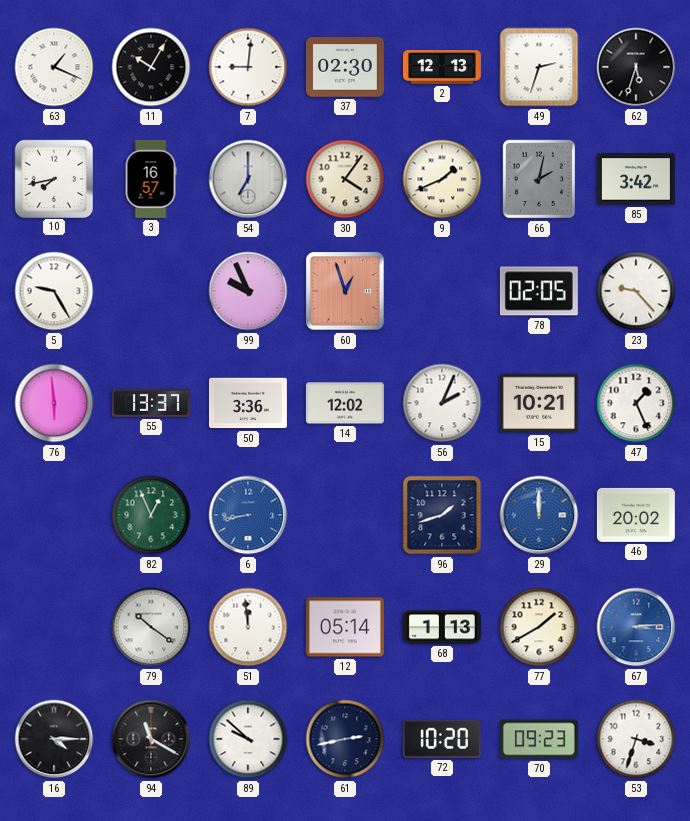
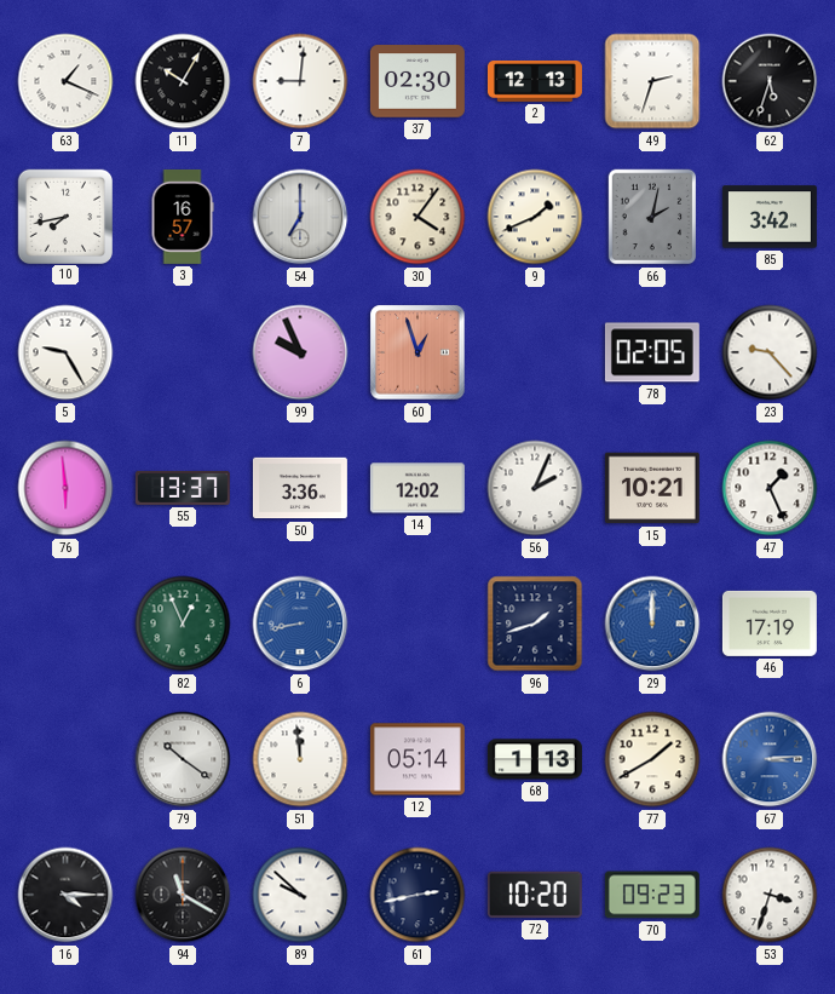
46: 20:02 -> 17:19
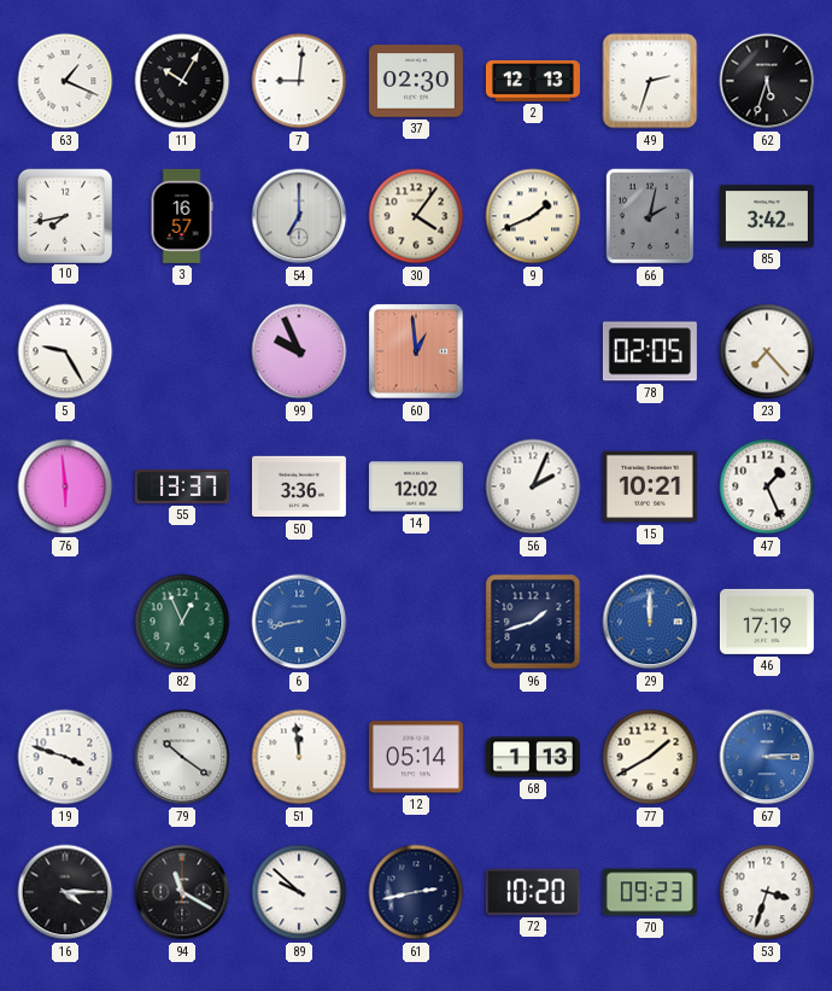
60: 12:57 -> 12:59
23: 9:23 -> 7:23
19: none -> 3:48
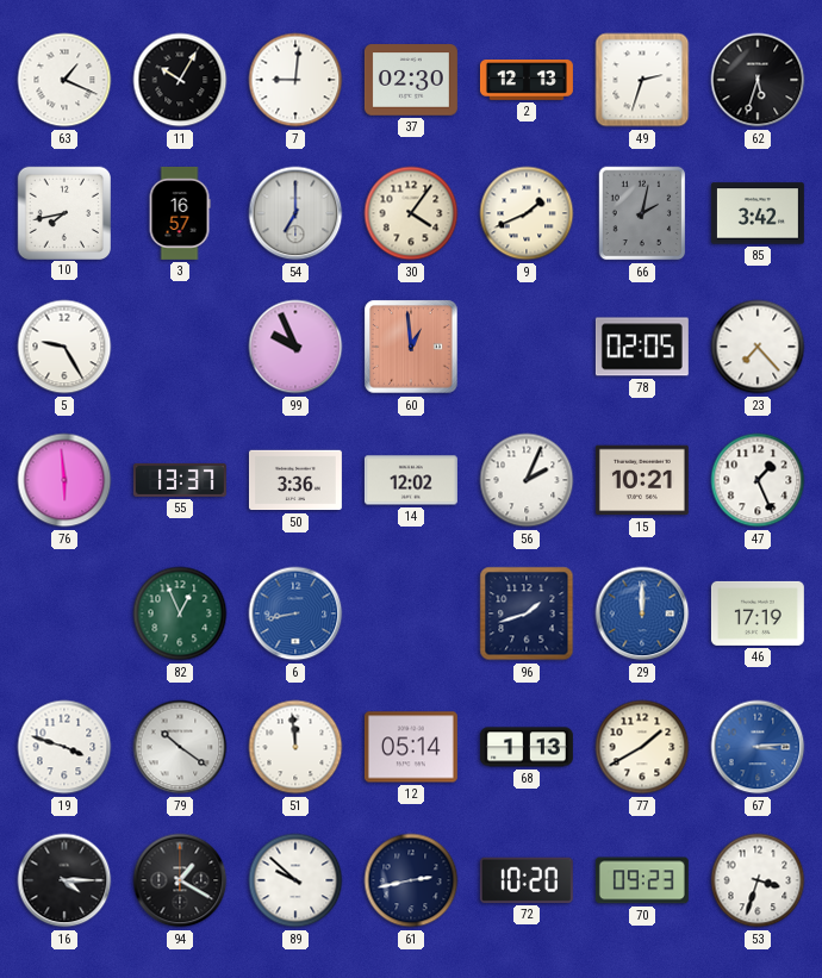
94: 11:20 -> 1:20
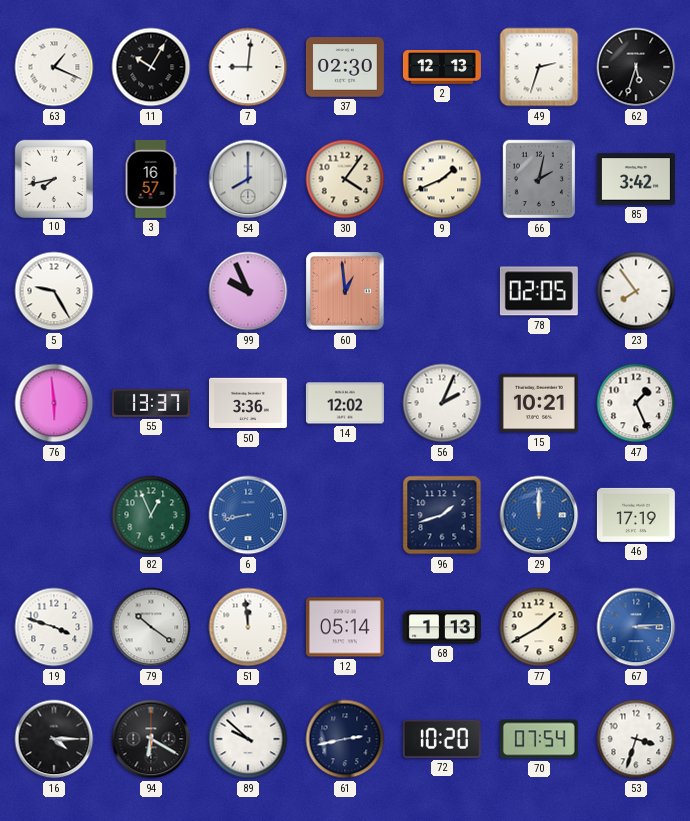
54: 7:00 -> 8:00
23: 7:23 -> 7:54
94: 1:20 -> 6:20
70: 09:23 -> 07:54
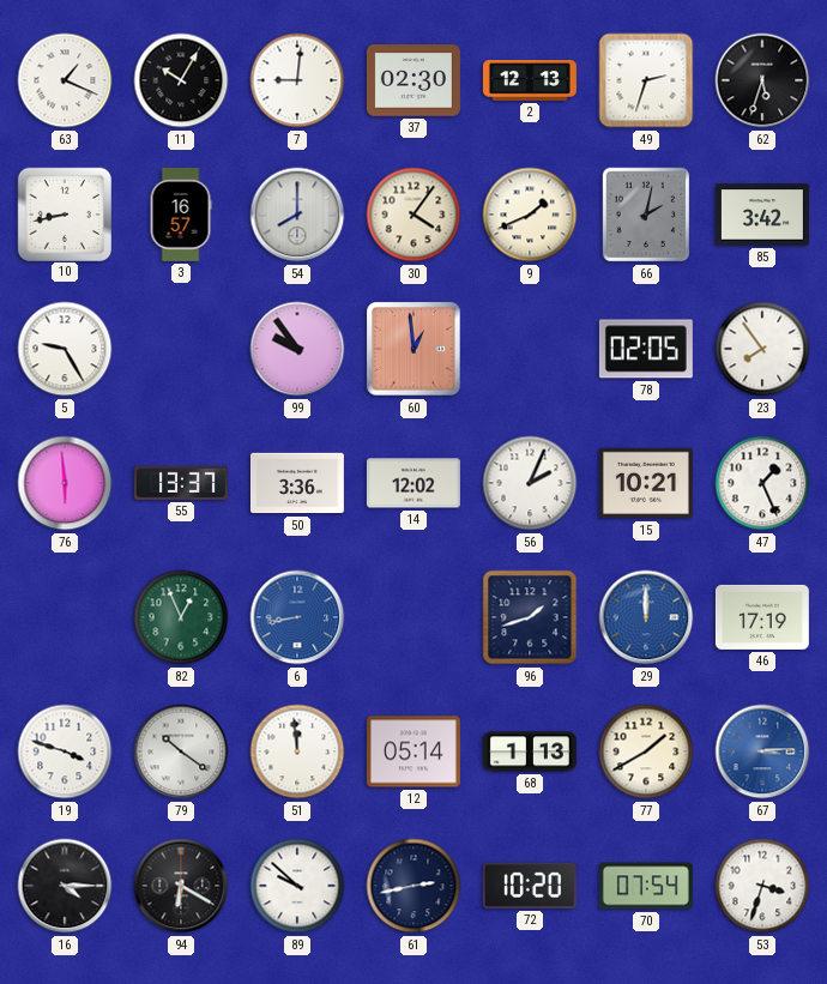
10: 7:43 -> 8:43
99: 9:56 -> 9:54
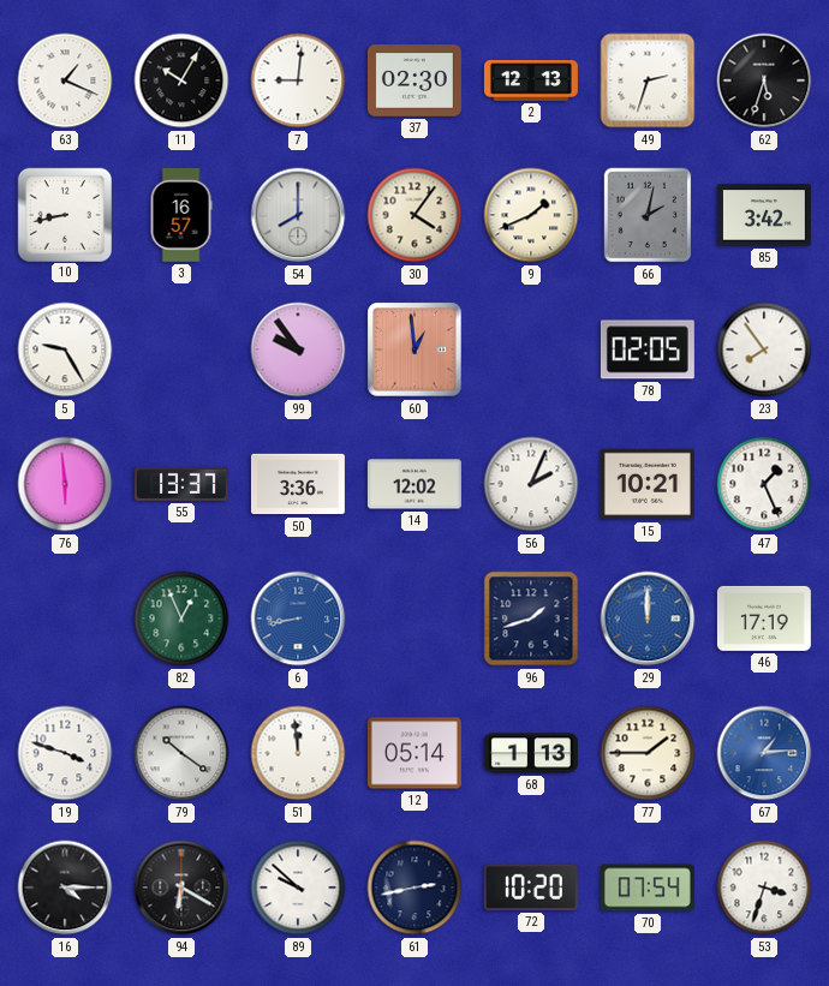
77: 1:40 -> 1:45
67: 3:14 -> 1:14
